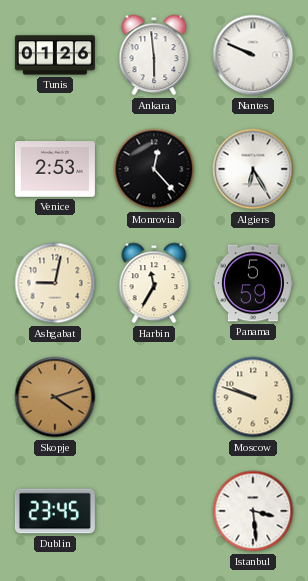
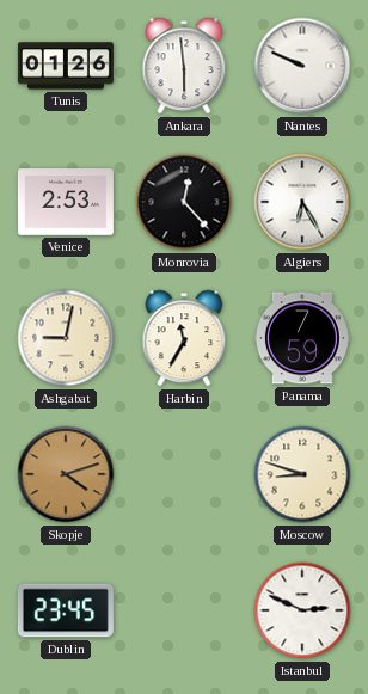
Panama: 5:59 -> 7:59
Moscow: 9:48 -> 8:48
Istanbul: 3:29 -> 2:49
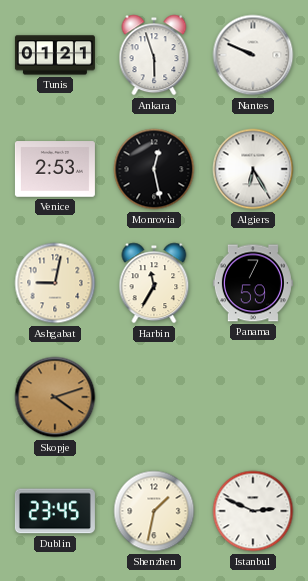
Tunis: 01:26 -> 01:21
Ankara: 5:59 -> 5:57
Monrovia: 12:23 -> 12:28
Moscow: 8:48 -> none
Shenzhen: none -> 1:32
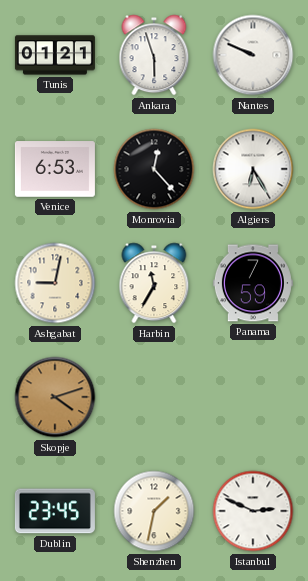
Venice: 2:53 -> 6:53
Monrovia: 12:28 -> 12:23
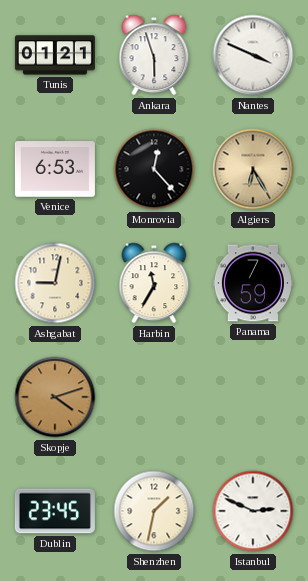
Nantes: 9:49 -> 3:49
Algiers dial: white -> champagne
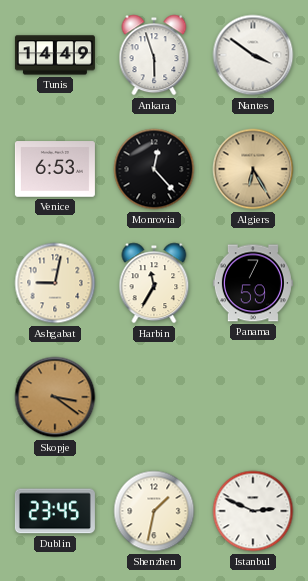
Tunis: 01:21 -> 14:49
Nantes: 3:49 -> 3:51
Skopje: 4:12 -> 3:21
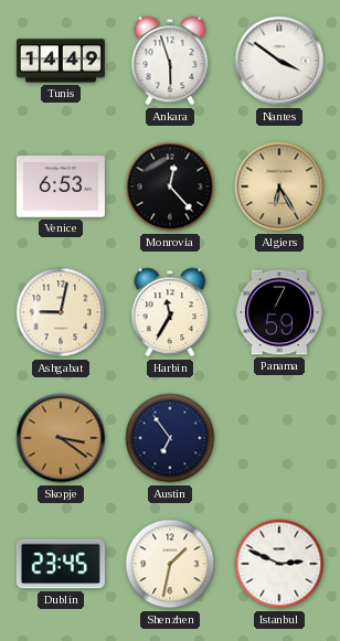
Austin: none -> 6:54
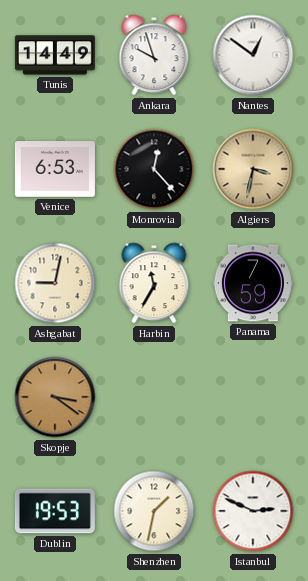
Ankara: 5:57 -> 9:57
Nantes: 3:51 -> 12:51
Algiers: 6:25 -> 3:32
Austin: 6:54 -> none
Dublin: 23:45 -> 19:53
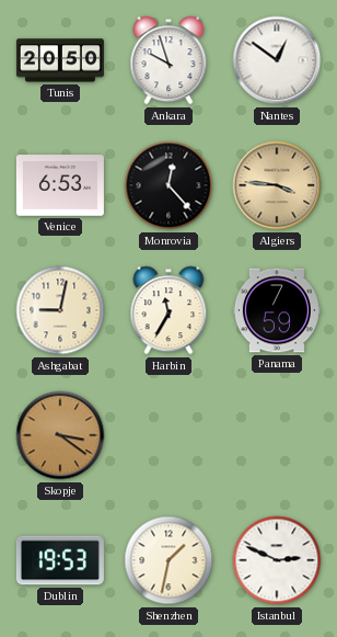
Tunis: 14:49 -> 20:50
Algiers: 3:32 -> 3:46
